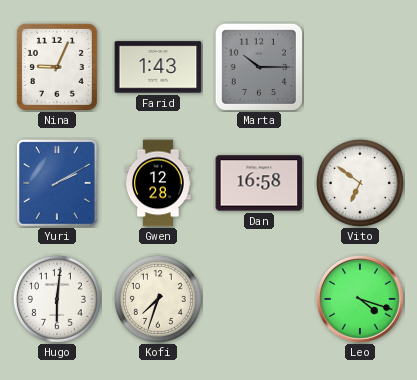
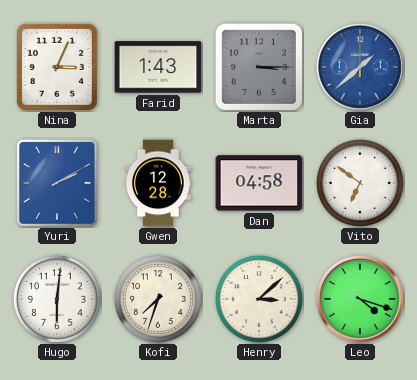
Nina: 9:04 -> 3:04
Marta: 10:15 -> 3:15
Gia: none -> 1:38
Dan: 16:58 -> 04:58
Henry: none -> 3:08
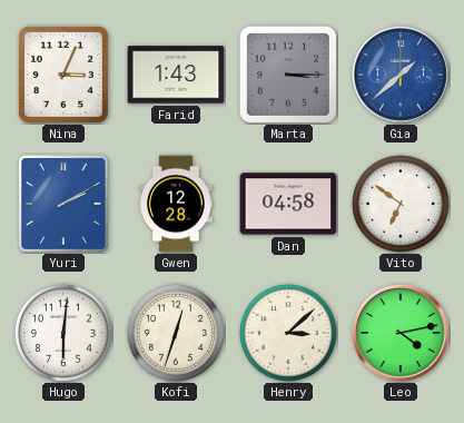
Kofi: 7:33 -> 12:33
Leo: 4:18 -> 4:13
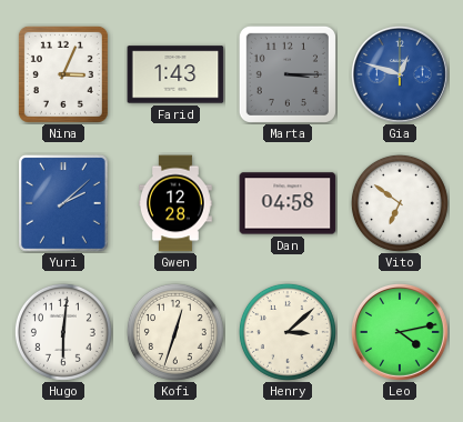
Gia: 1:38 -> 12:48
Yuri: 2:10 -> 2:08
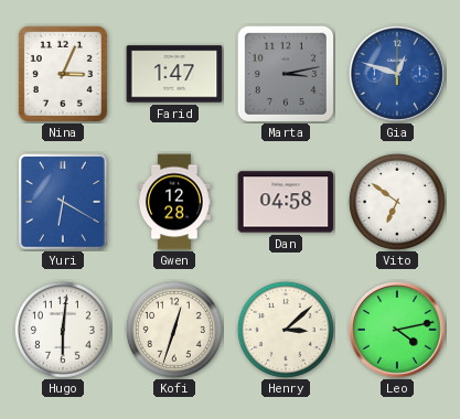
Farid: 1:43 -> 1:47
Marta: 3:15 -> 3:13
Yuri: 2:08 -> 6:20
